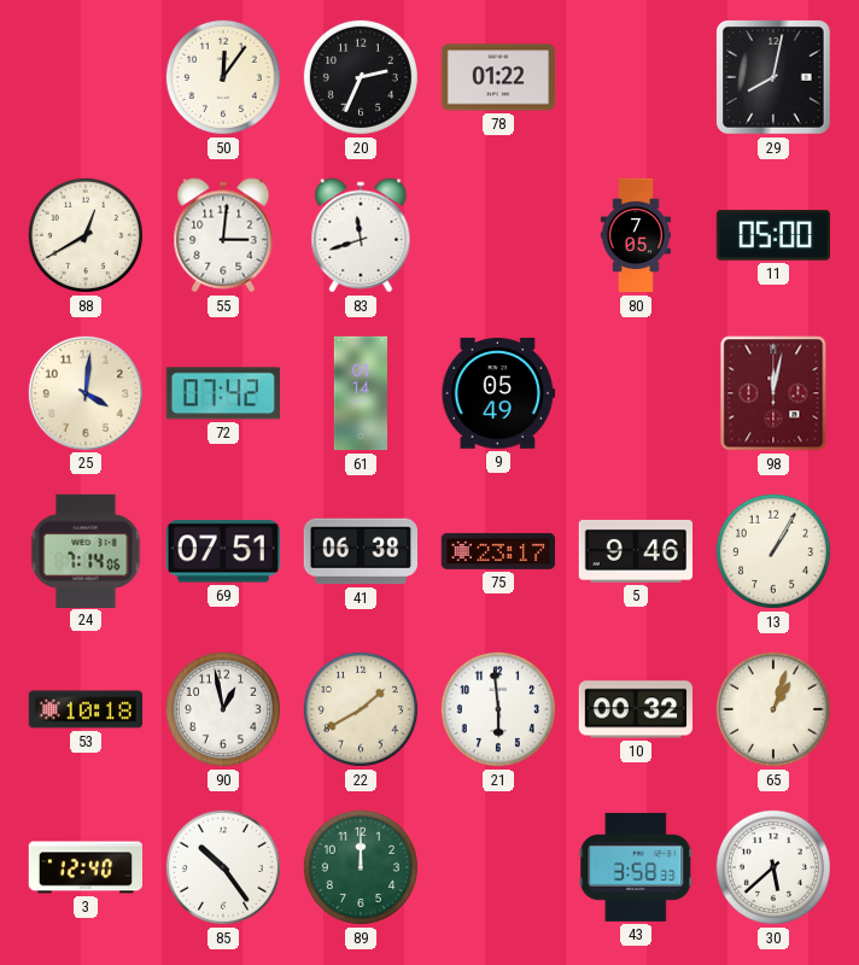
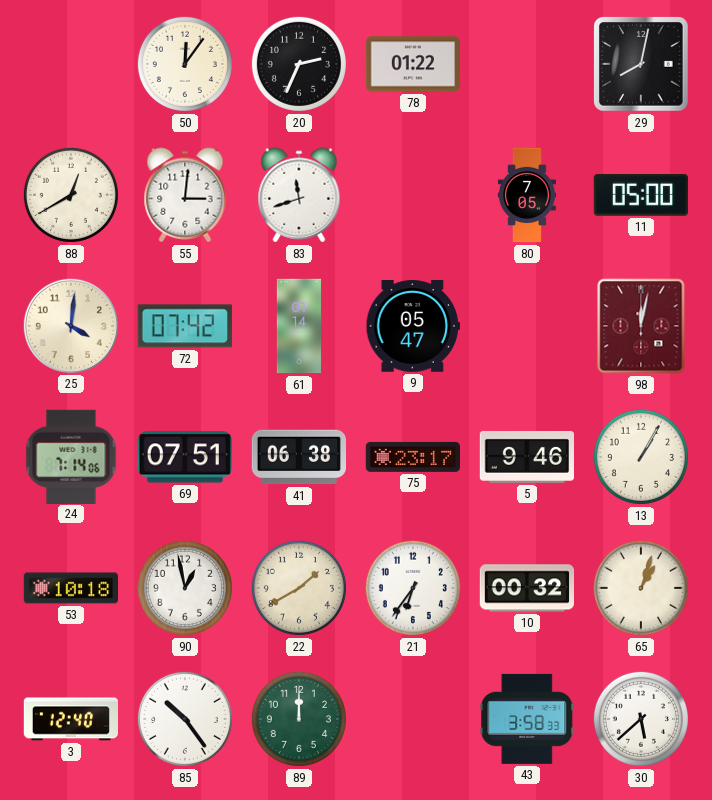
9: 05:49 -> 05:47
21: 5:59 -> 6:36
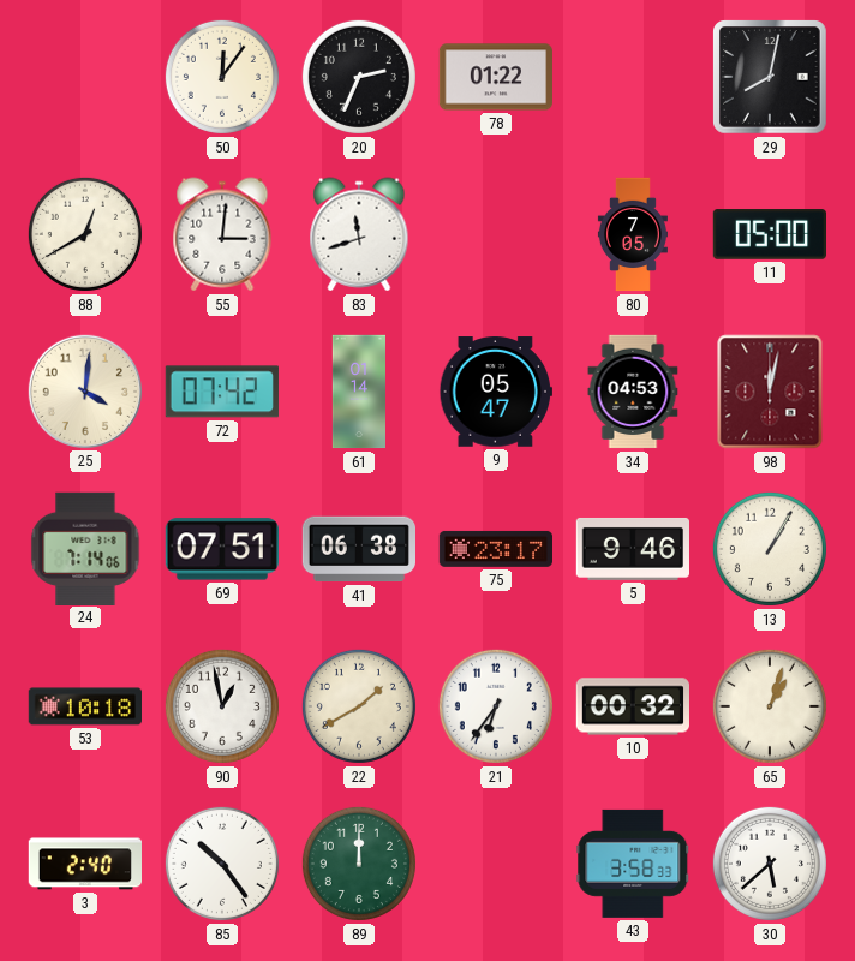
34: none -> 04:53
3: 12:40 -> 2:40
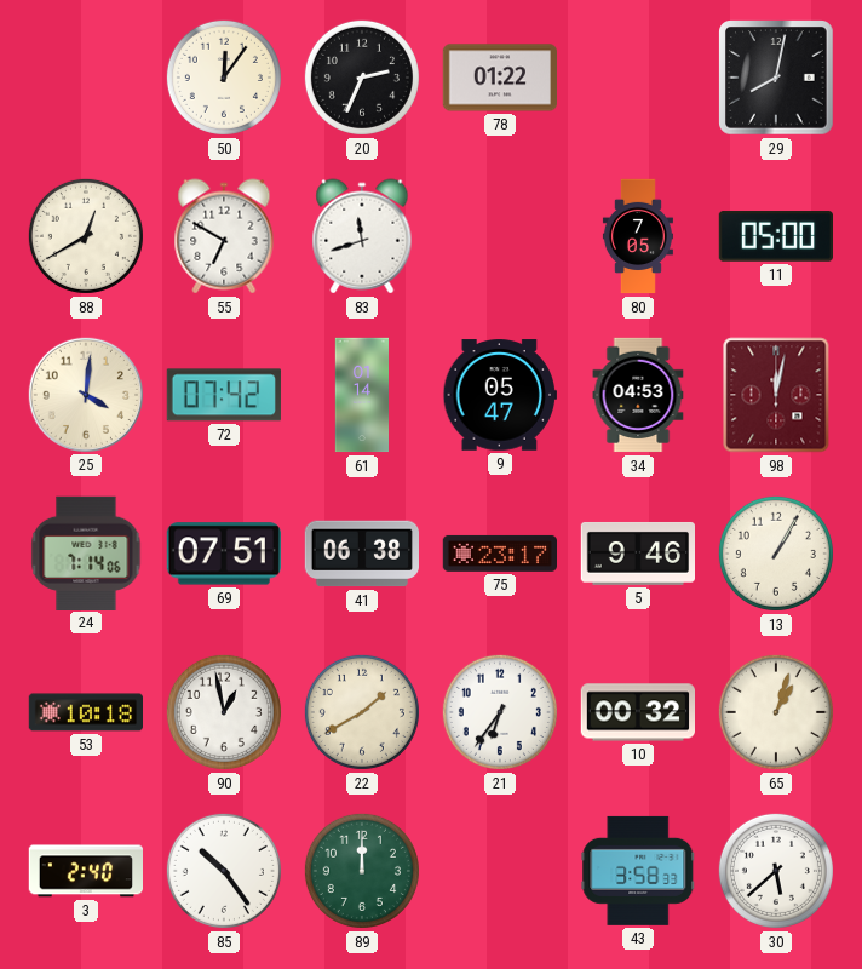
55: 3:01 -> 6:50
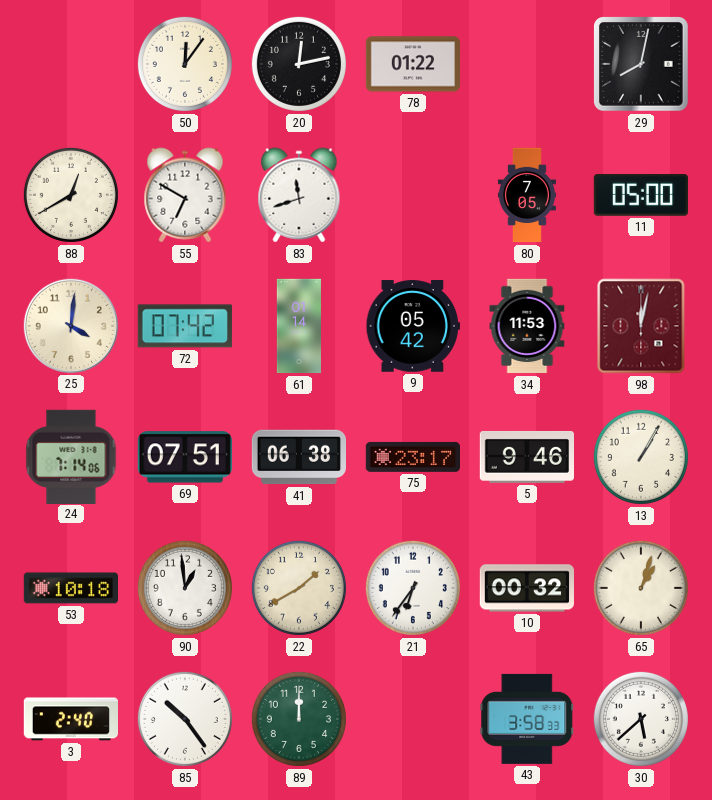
20: 2:34 -> 12:13
9: 05:47 -> 05:42
34: 04:53 -> 11:53
90: 12:58 -> 12:59
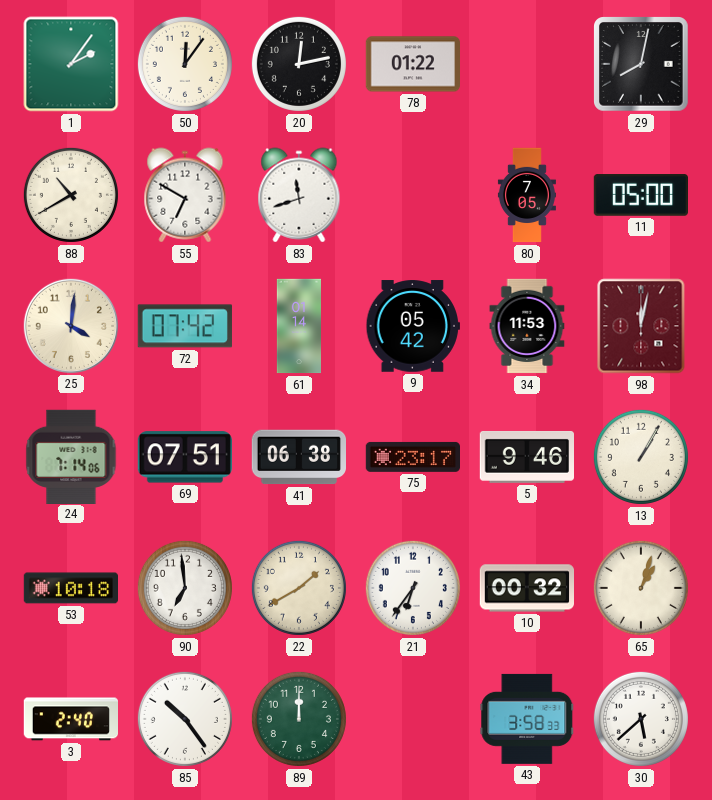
1: none -> 2:06
88: 12:40 -> 10:40
90: 12:59 -> 6:59
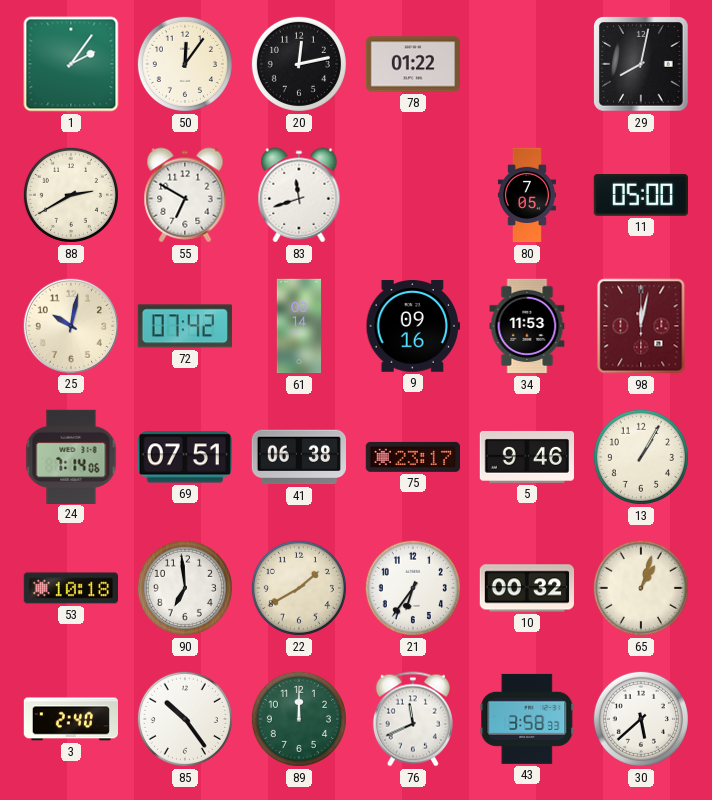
88: 10:40 -> 2:40
25: 4:01 -> 10:02
61: 01:14 -> 03:14
9: 05:42 -> 09:16
76: none -> 11:41
